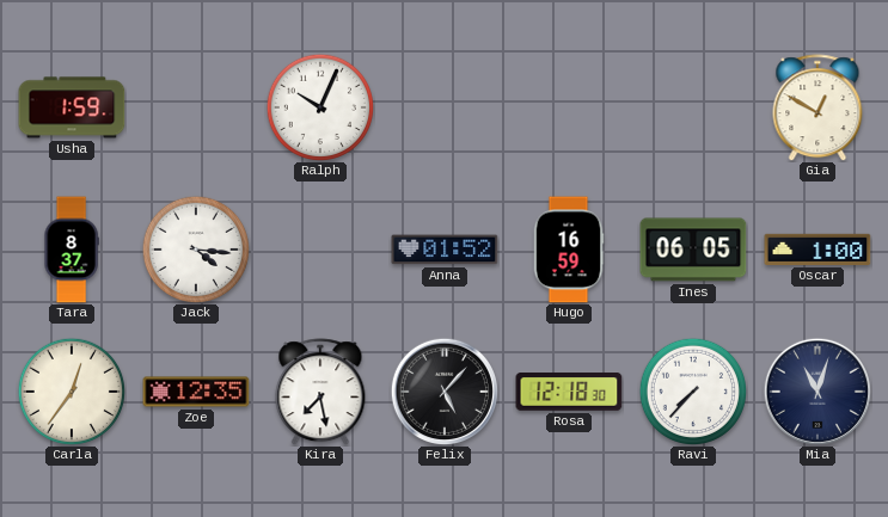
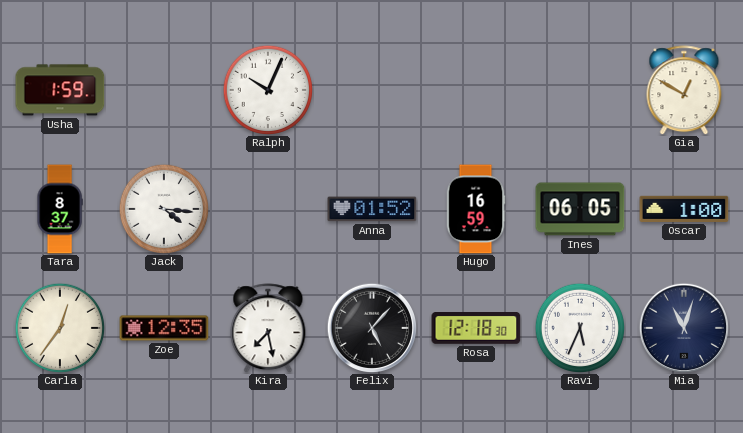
Ravi: 7:37 -> 5:34
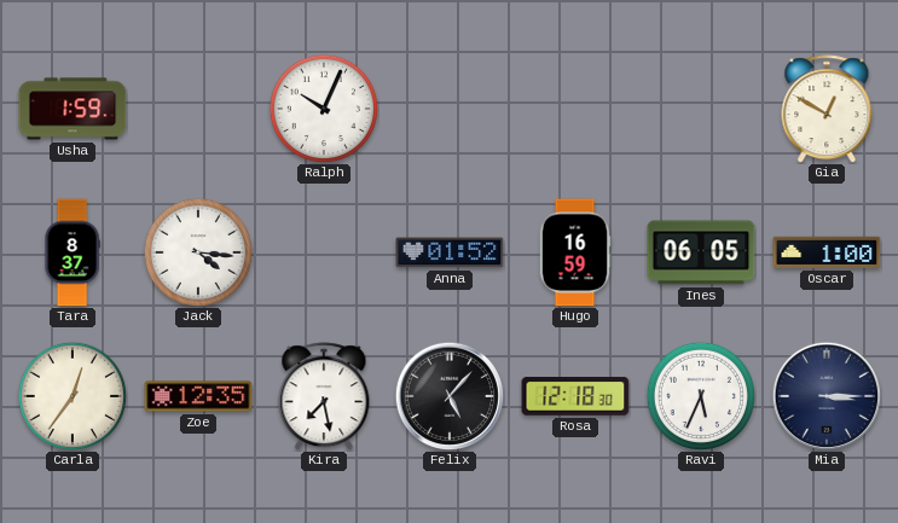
Mia: 11:03 -> 3:15
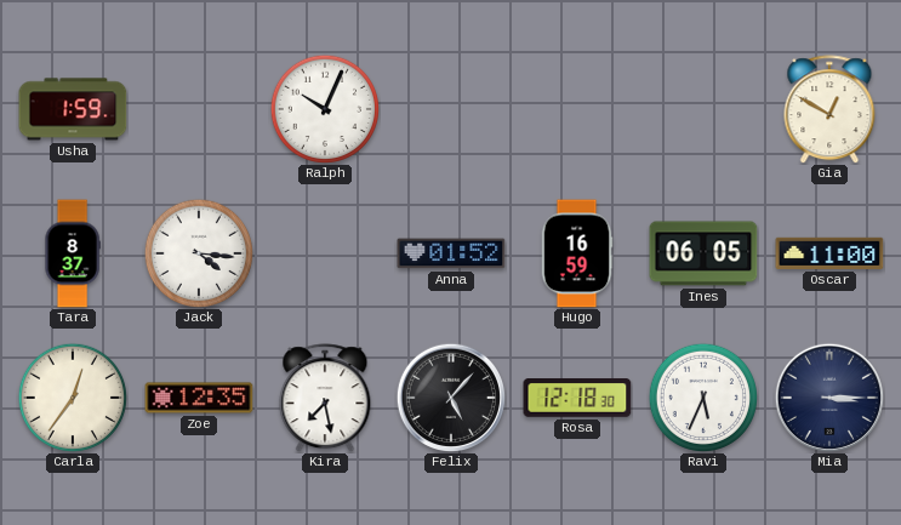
Oscar: 1:00 -> 11:00
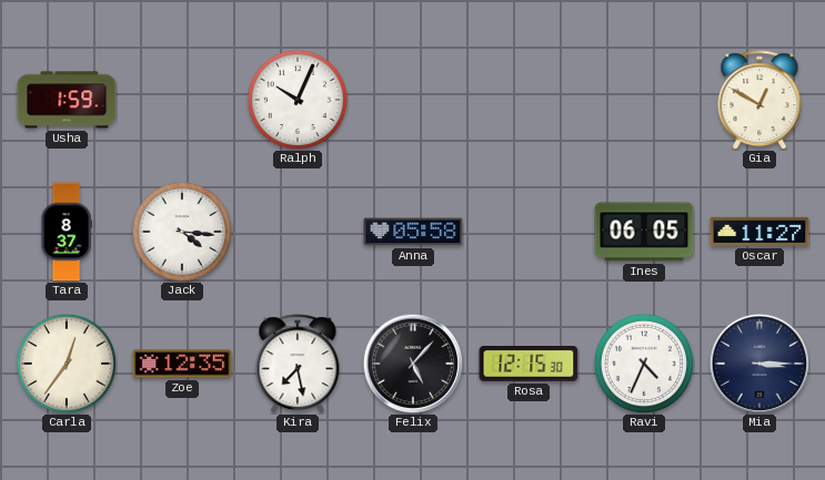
Anna: 01:52 -> 05:58
Hugo: 16:59 -> none
Oscar: 11:00 -> 11:27
Rosa: 12:18 -> 12:15
Ravi: 5:34 -> 4:34
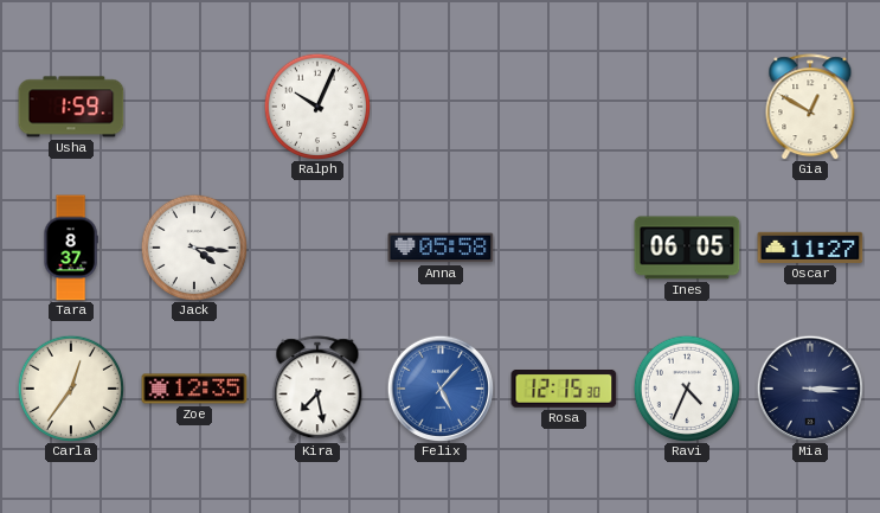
Felix dial: black -> blue
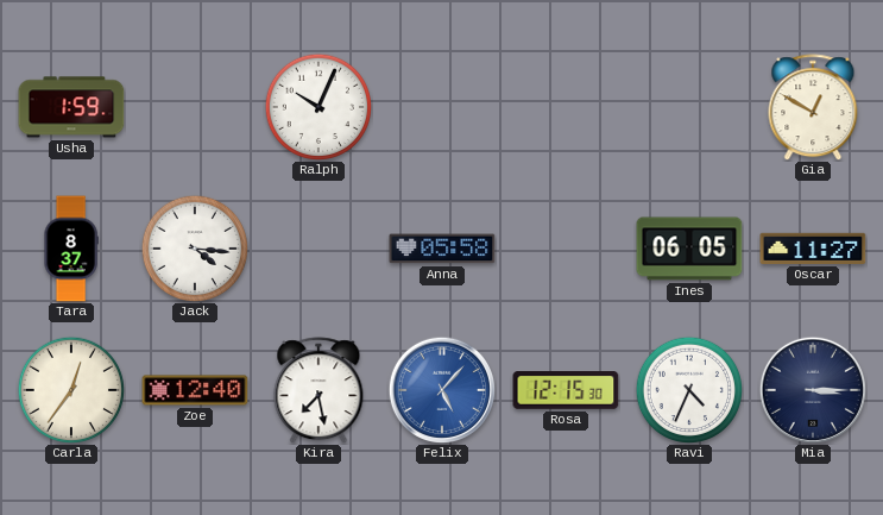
Zoe: 12:35 -> 12:40
